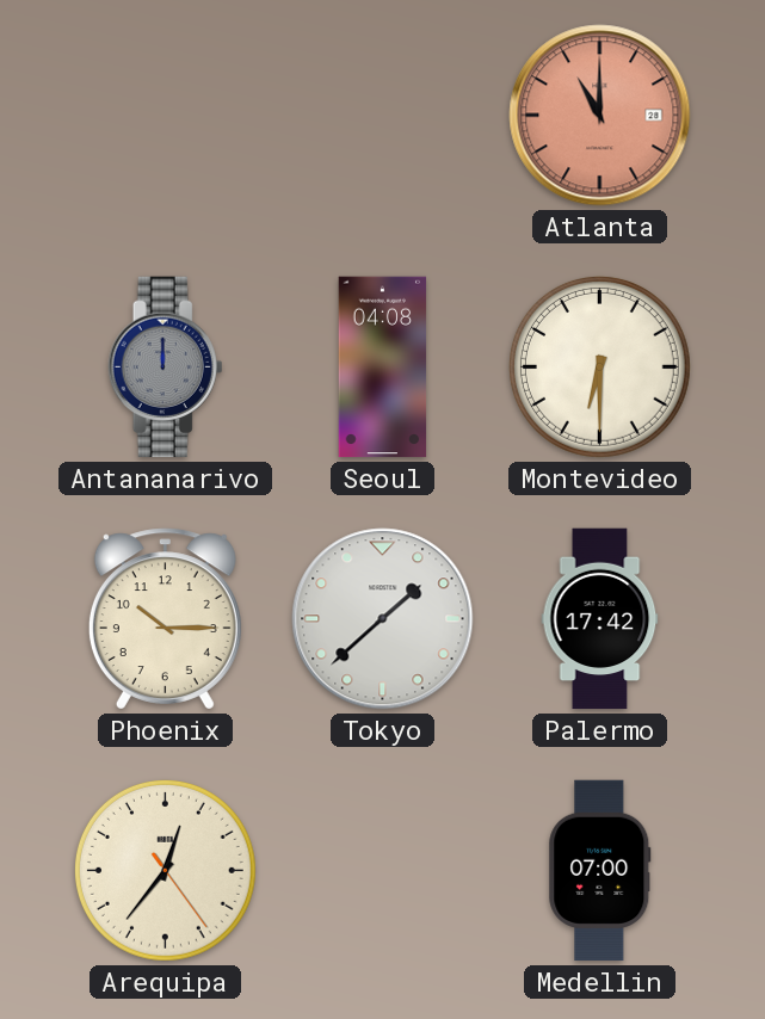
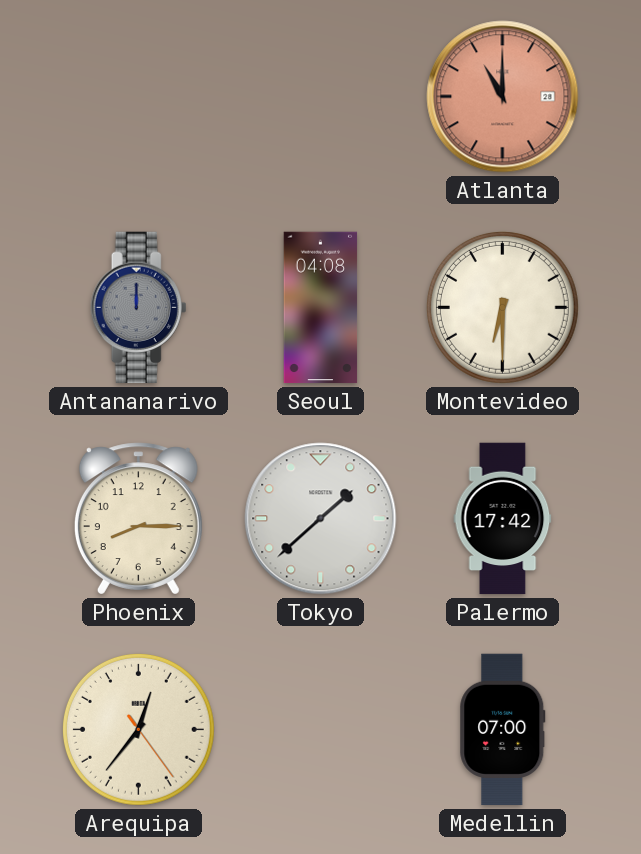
Phoenix: 10:15 -> 8:15
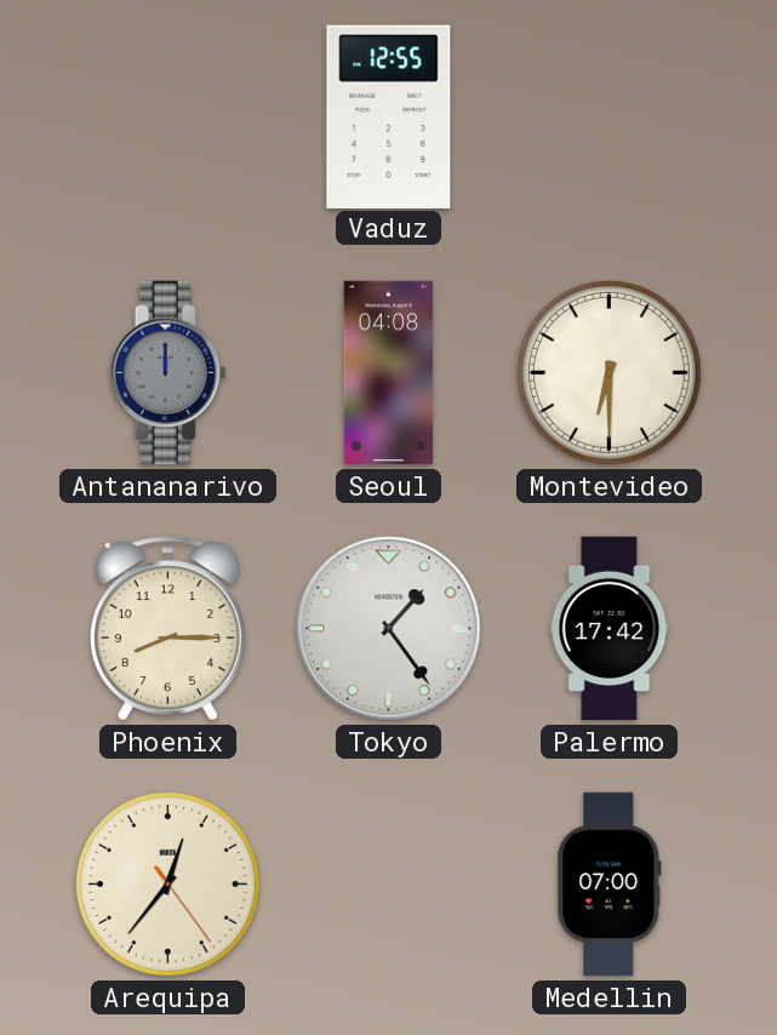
Vaduz: none -> 12:55
Atlanta: 11:00 -> none
Tokyo: 1:38 -> 1:24
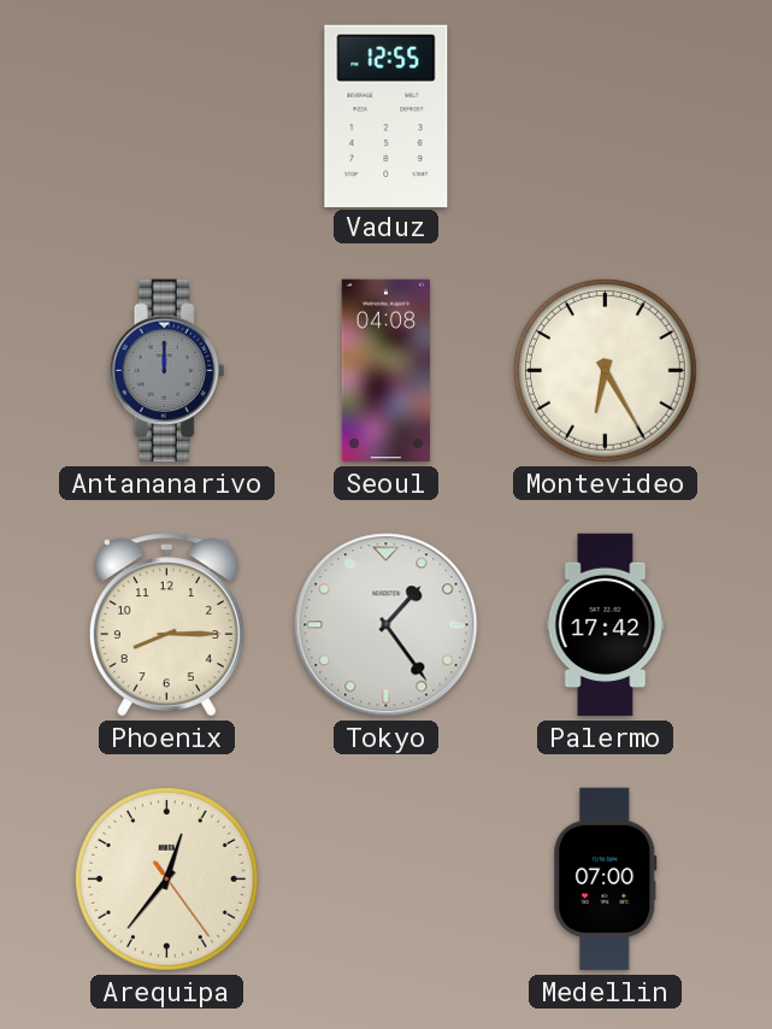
Montevideo: 6:30 -> 6:25
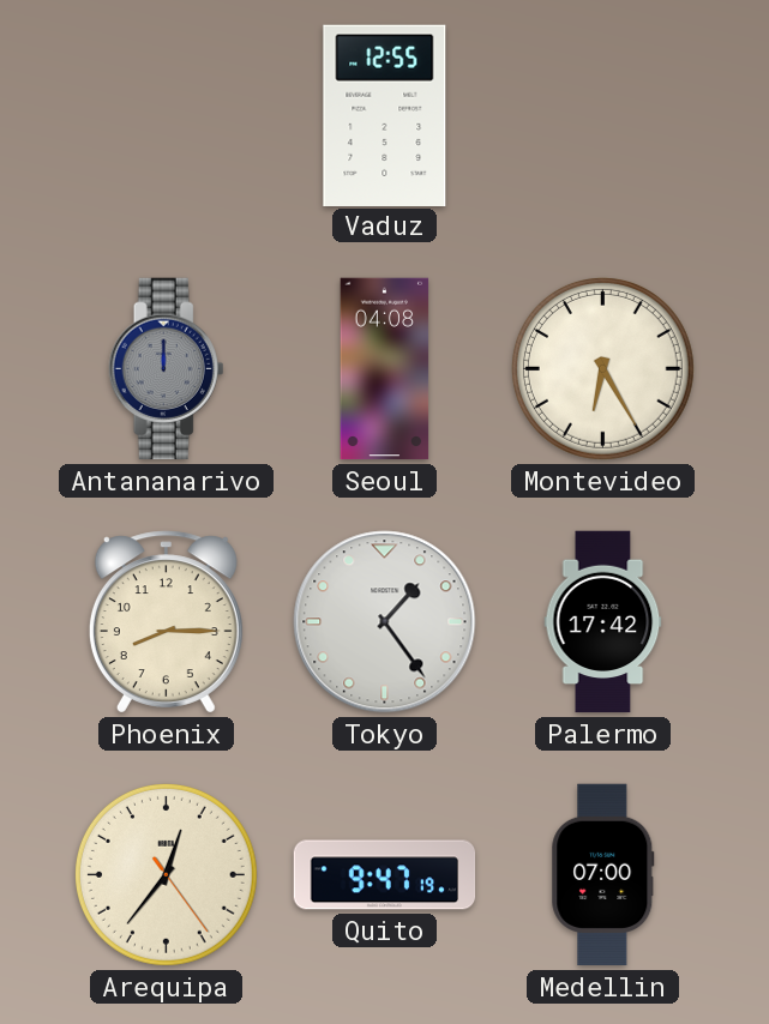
Quito: none -> 9:47
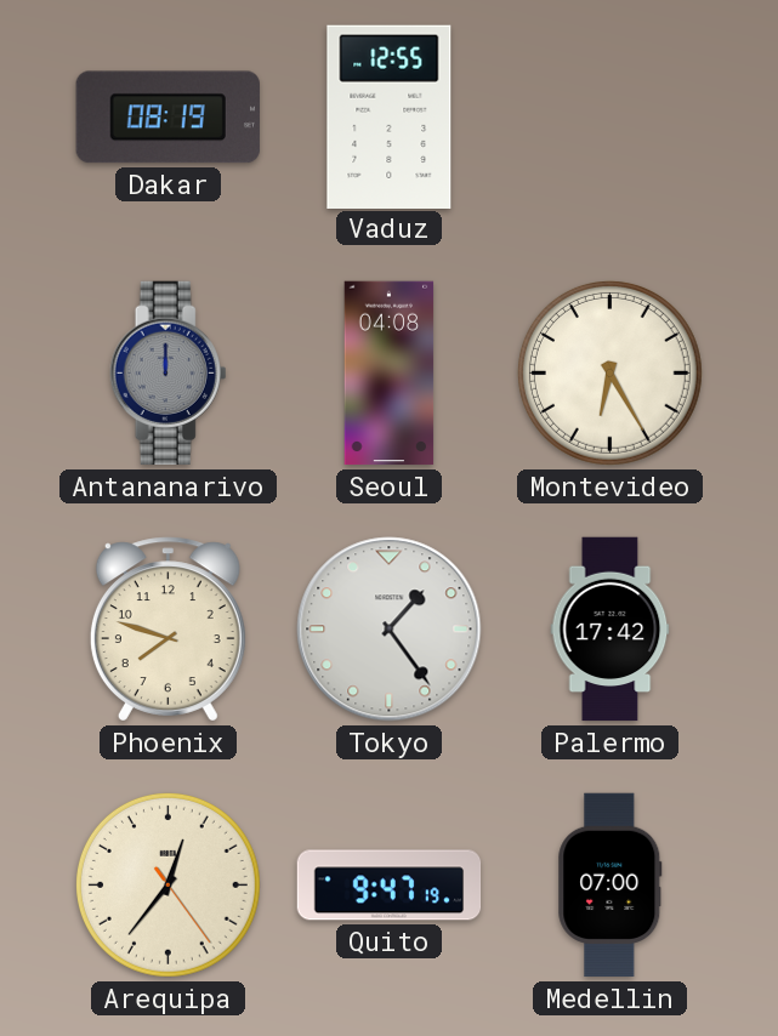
Dakar: none -> 08:19
Phoenix: 8:15 -> 7:48
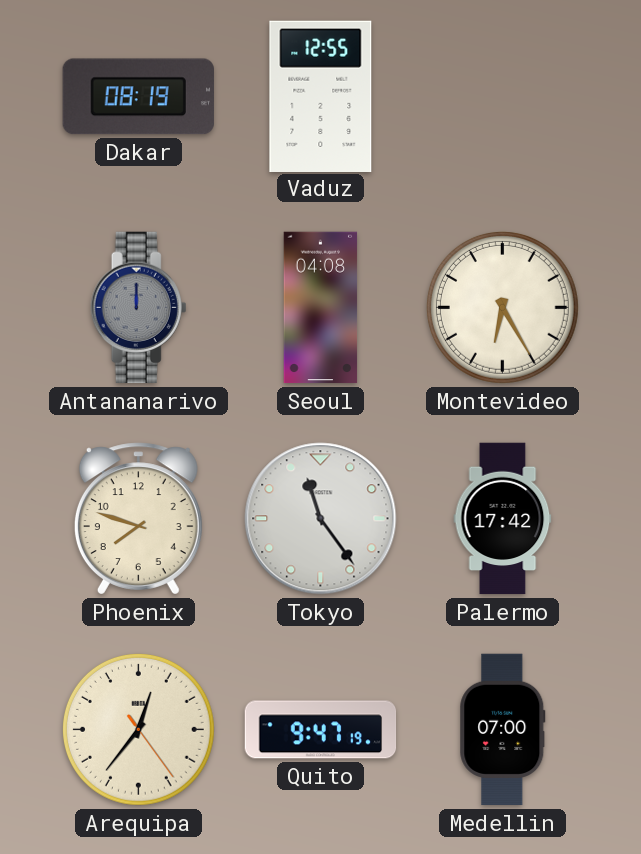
Tokyo: 1:24 -> 11:24
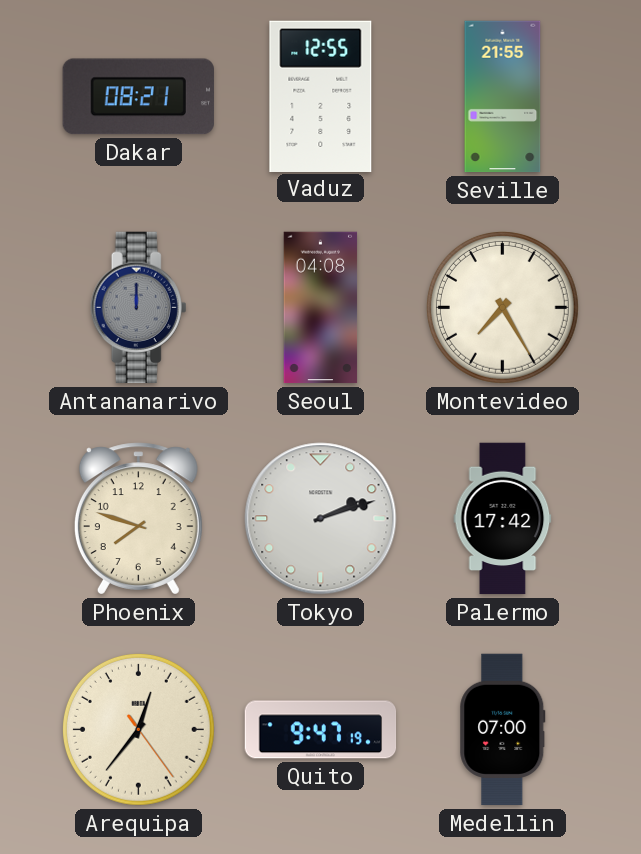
Dakar: 08:19 -> 08:21
Seville: none -> 21:55
Montevideo: 6:25 -> 7:25
Tokyo: 11:24 -> 2:12
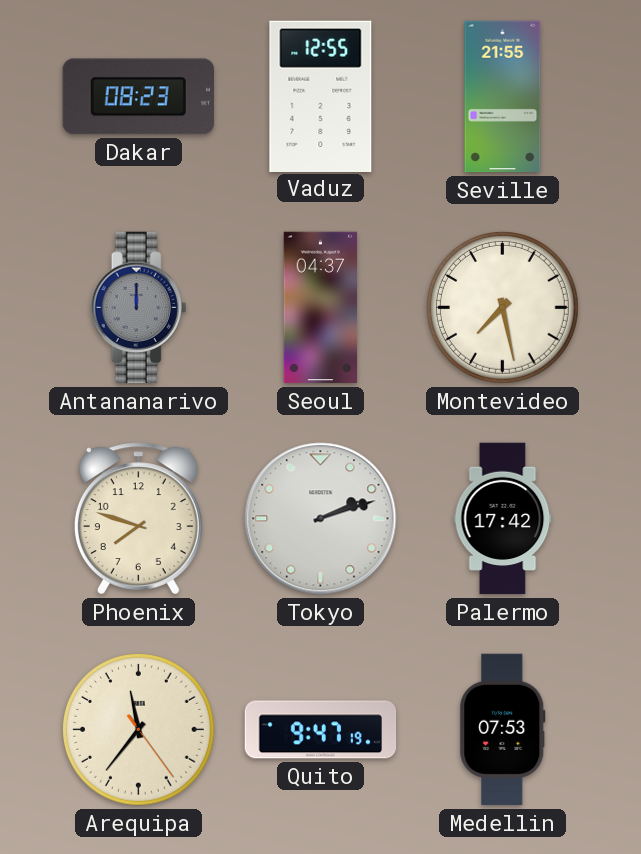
Dakar: 08:21 -> 08:23
Seoul: 04:08 -> 04:37
Montevideo: 7:25 -> 7:28
Arequipa: 12:36 -> 11:36
Medellin: 07:00 -> 07:53
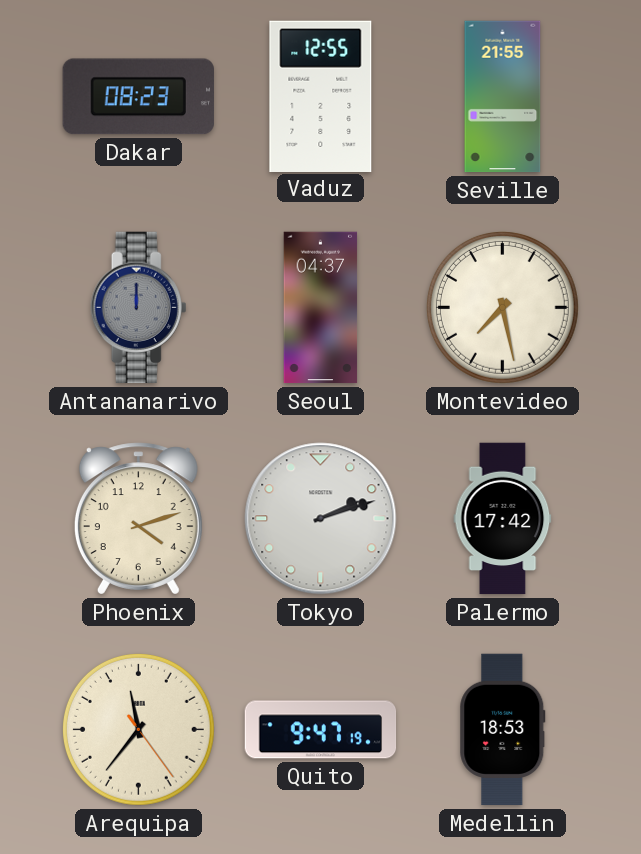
Phoenix: 7:48 -> 4:12
Medellin: 07:53 -> 18:53
